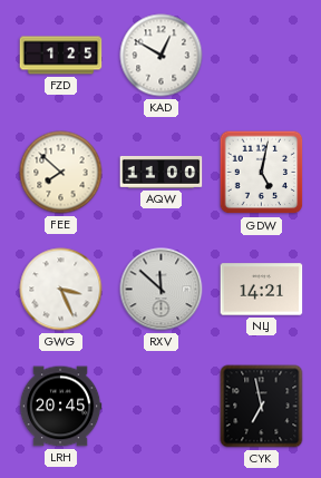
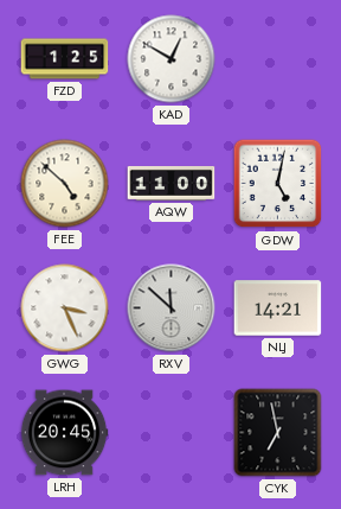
FEE: 7:52 -> 4:52
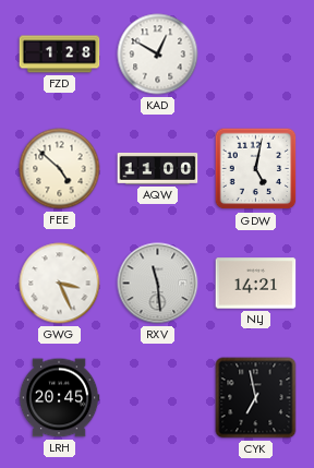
FZD: 1:25 -> 1:28
RXV: 11:52 -> 11:29
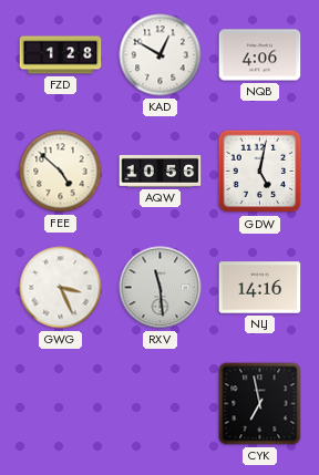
NQB: none -> 4:06
AQW: 11:00 -> 10:56
NLJ: 14:21 -> 14:16
LRH: 20:45 -> none
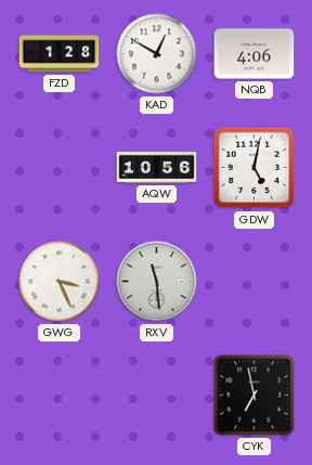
FEE: 4:52 -> none
NLJ: 14:16 -> none
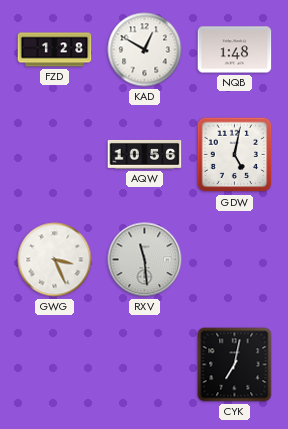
NQB: 4:06 -> 1:48
CYK: 6:58 -> 7:02
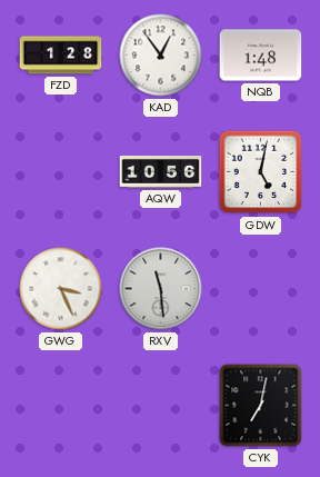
KAD: 12:50 -> 12:54
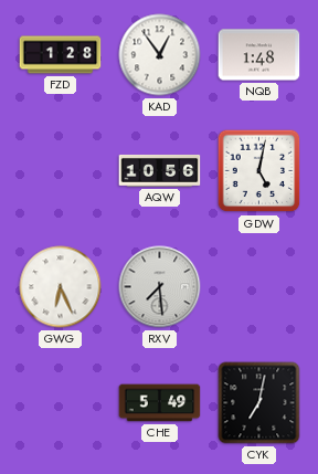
GWG: 3:26 -> 6:26
RXV: 11:29 -> 7:29
CHE: none -> 5:49
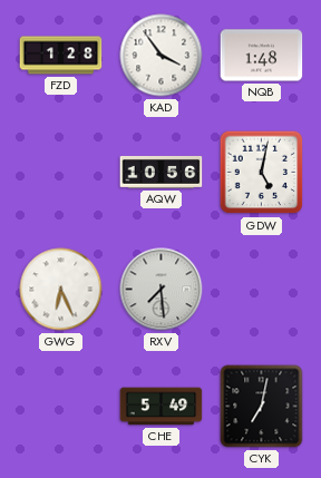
KAD: 12:54 -> 3:54
